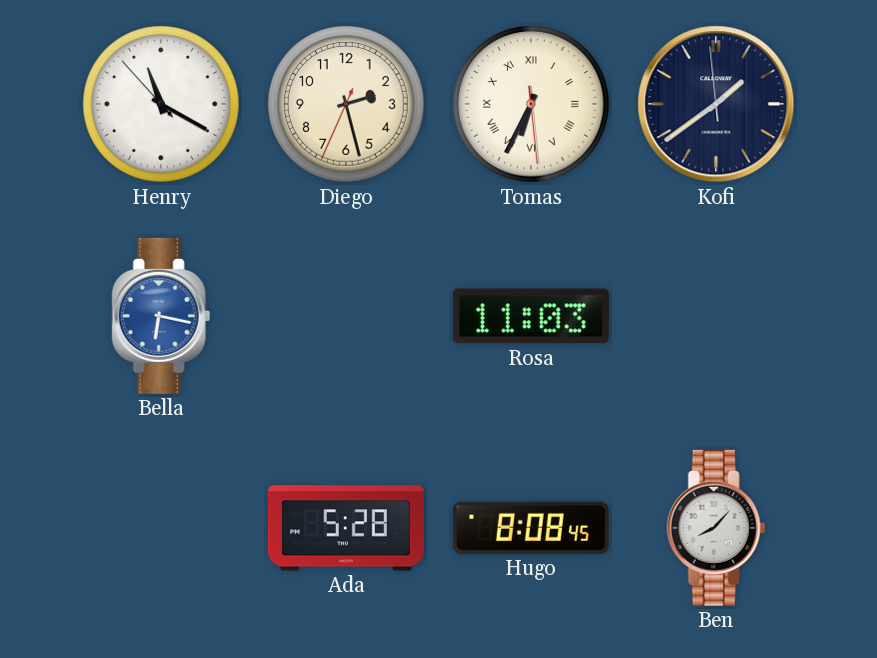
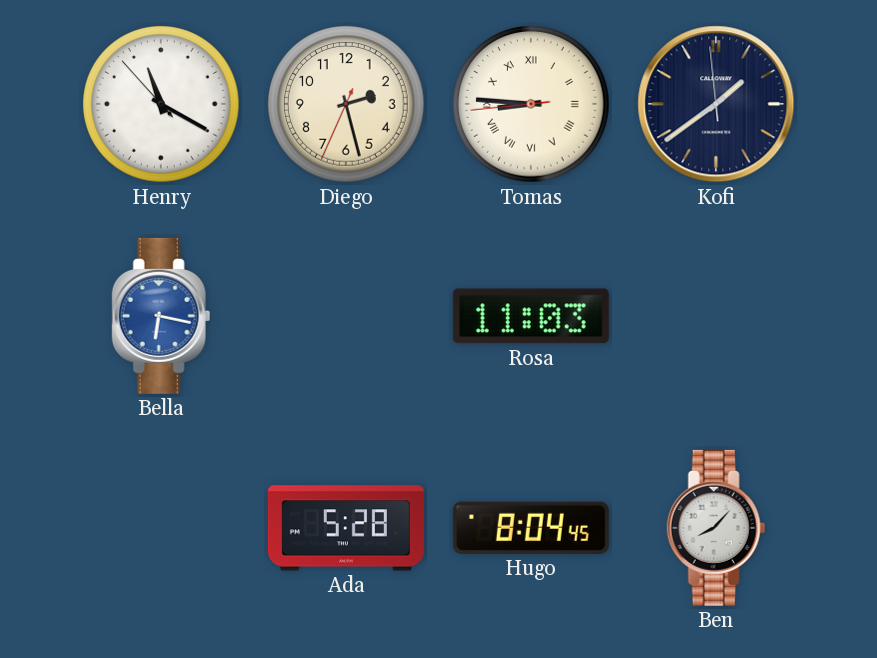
Tomas: 6:34 -> 8:45
Hugo: 8:08 -> 8:04
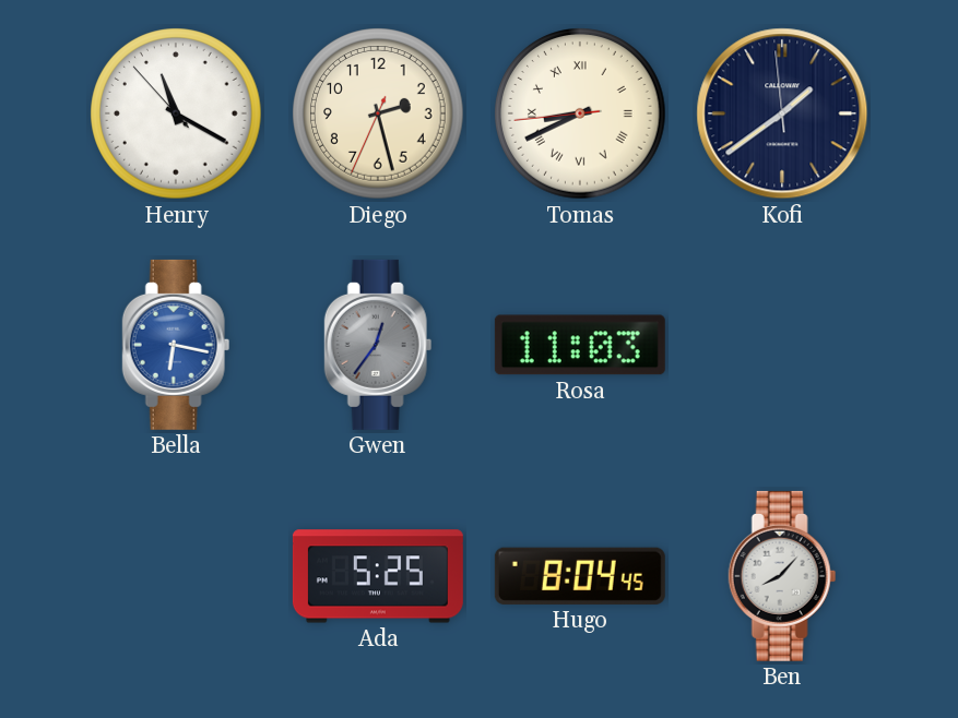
Tomas: 8:45 -> 8:40
Gwen: none -> 12:36
Ada: 5:28 -> 5:25
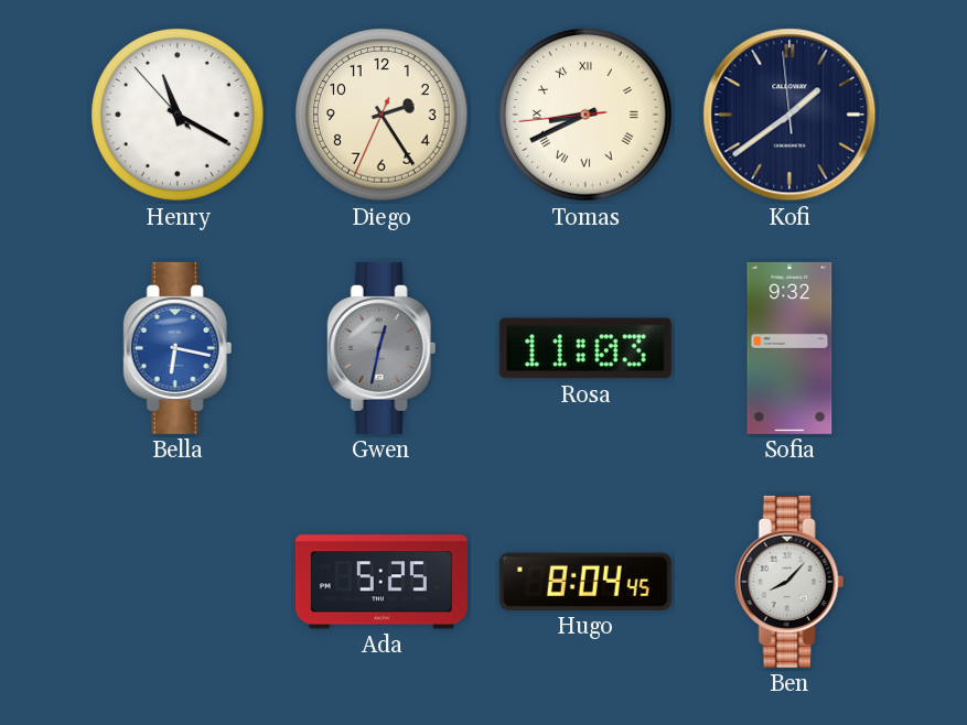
Diego: 2:27 -> 2:24
Gwen: 12:36 -> 12:32
Sofia: none -> 9:32
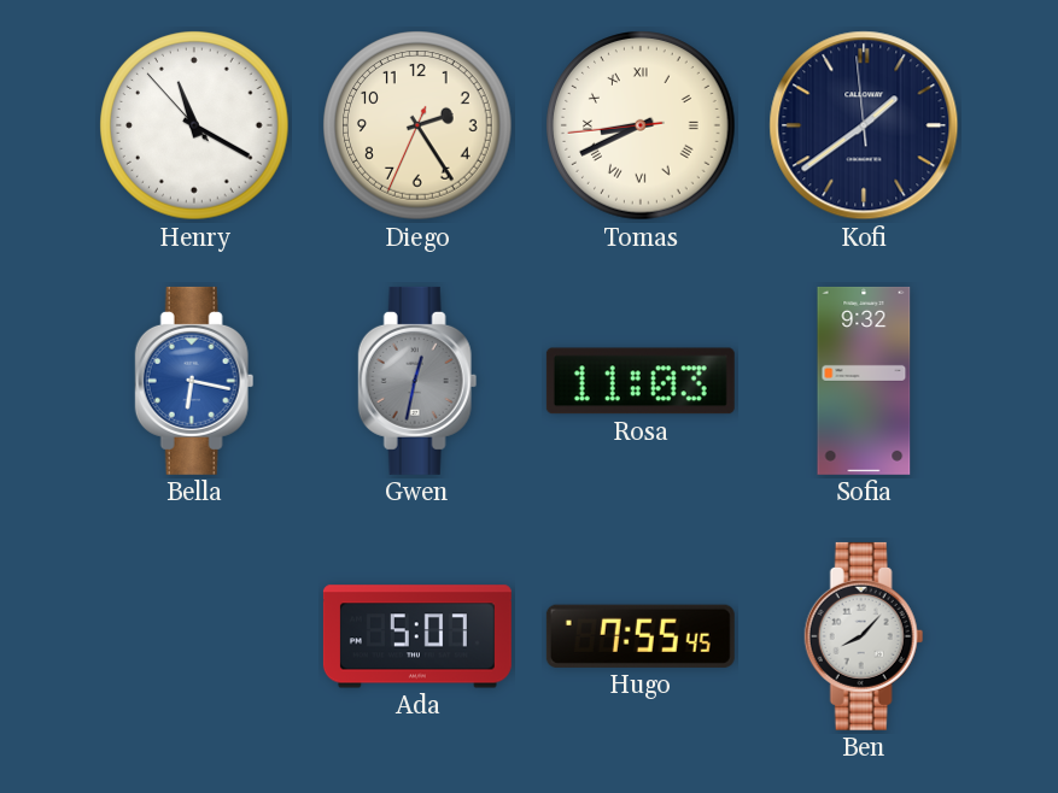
Ada: 5:25 -> 5:07
Hugo: 8:04 -> 7:55
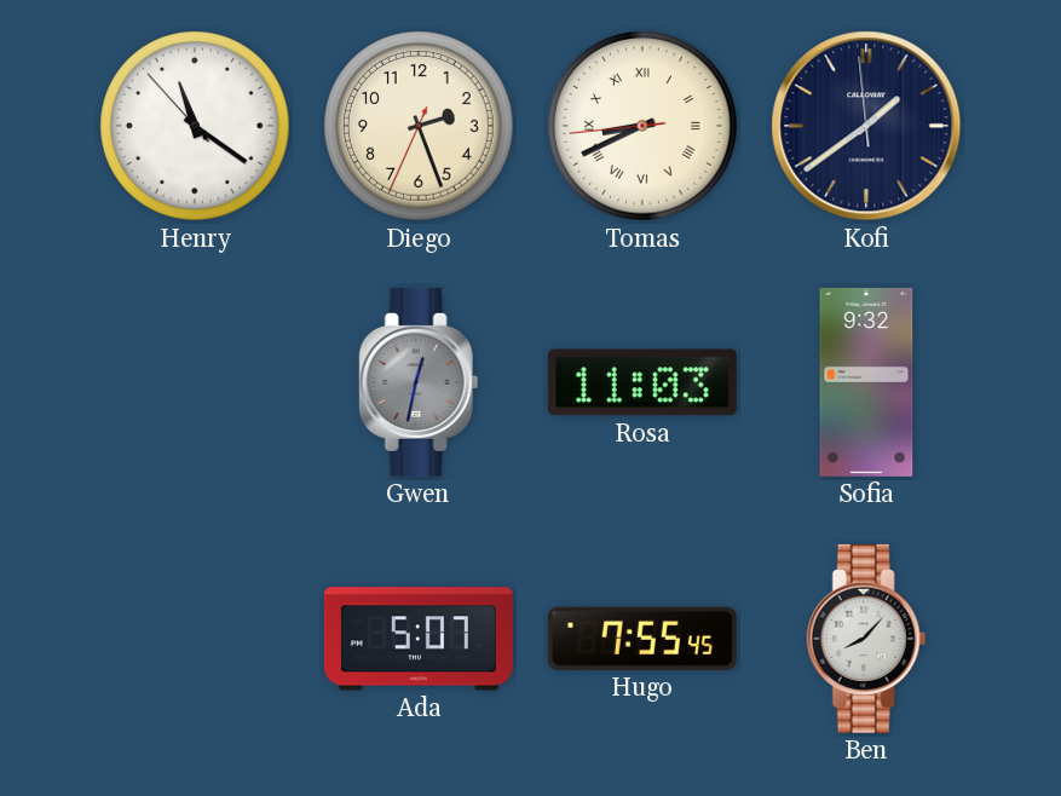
Henry: 11:19 -> 11:20
Diego: 2:24 -> 2:26
Bella: 6:17 -> none
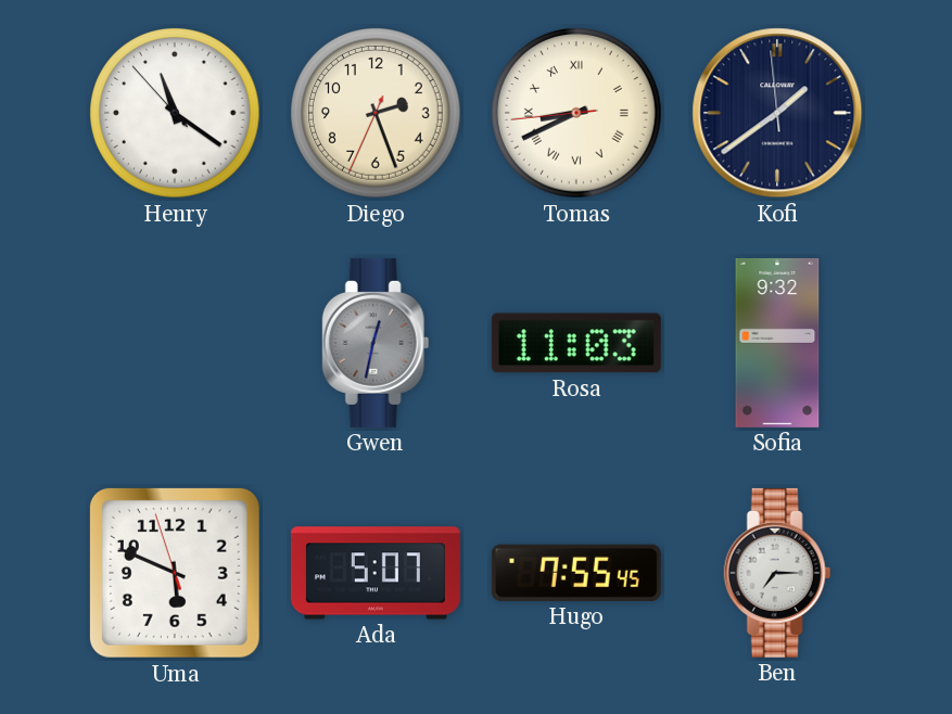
Uma: none -> 5:48
Ben: 8:07 -> 7:15
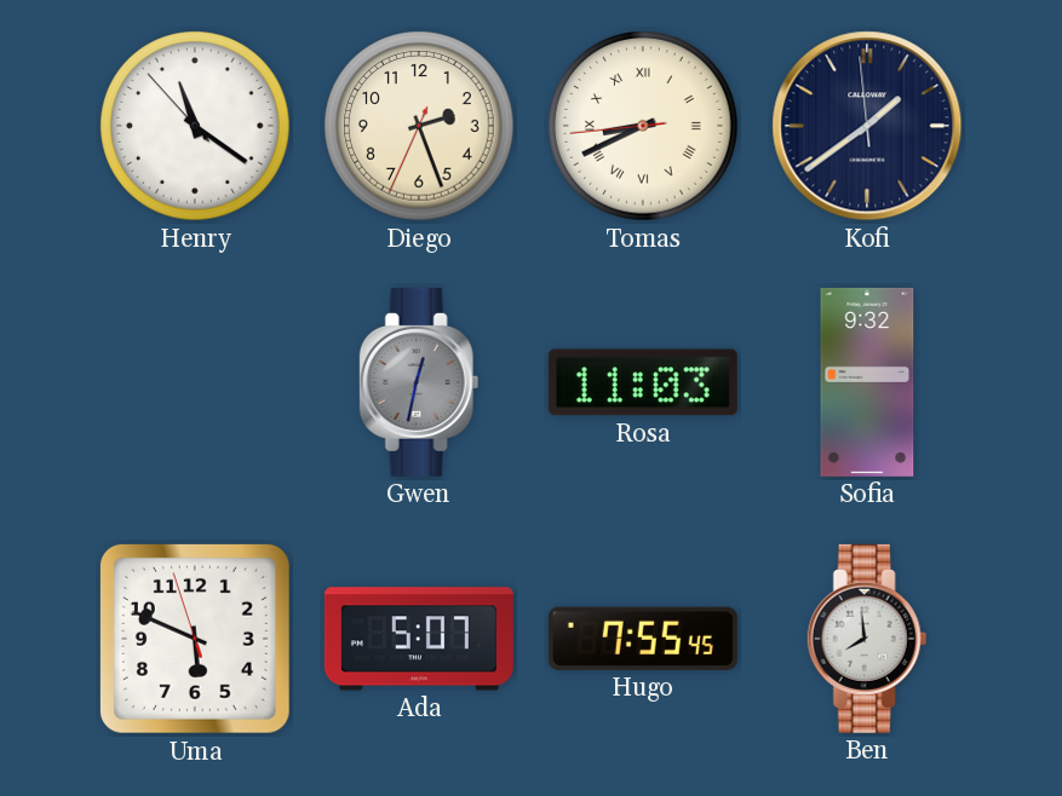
Ben: 7:15 -> 7:59
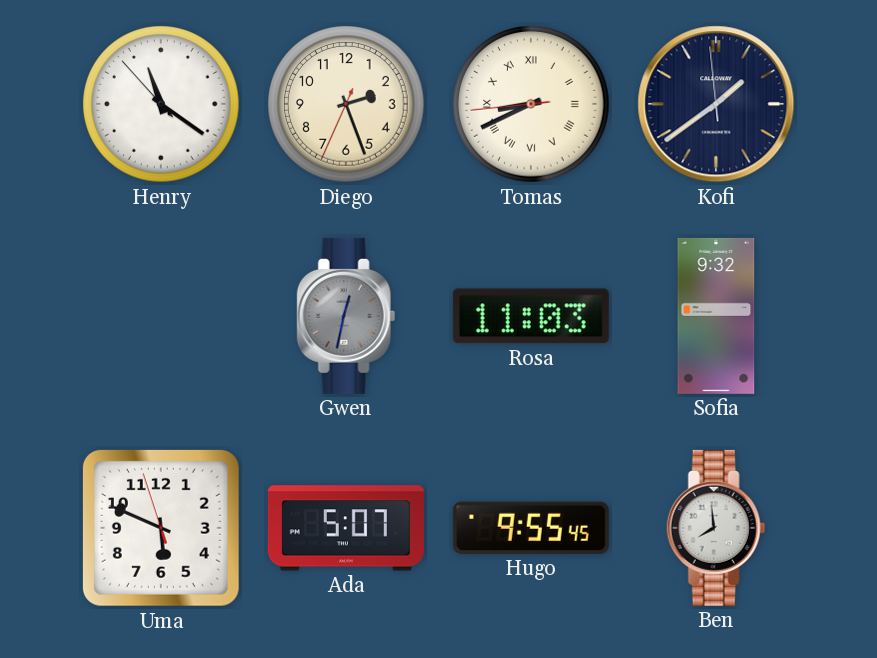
Hugo: 7:55 -> 9:55
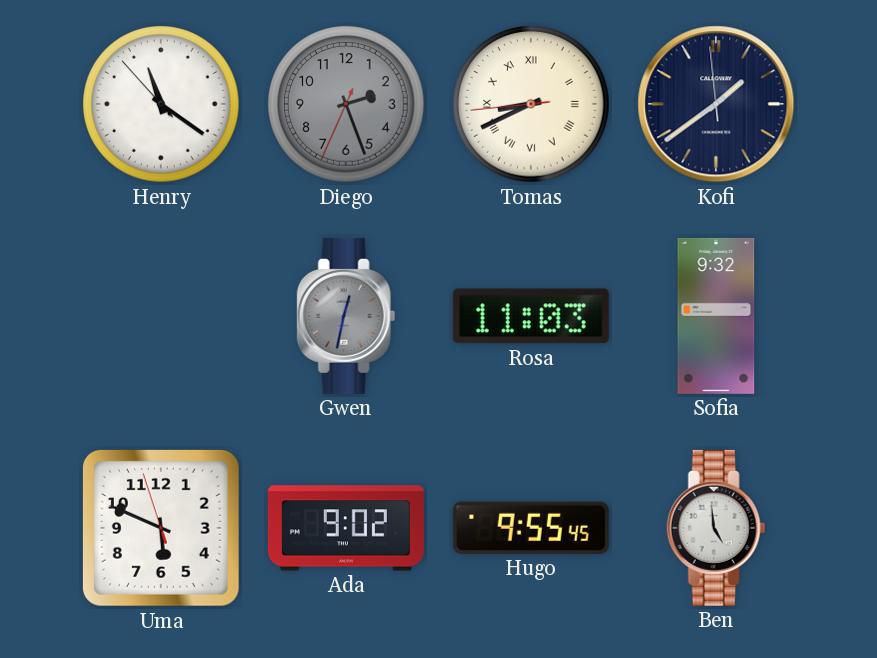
Diego dial: cream -> grey
Ada: 5:07 -> 9:02
Ben: 7:59 -> 4:59
